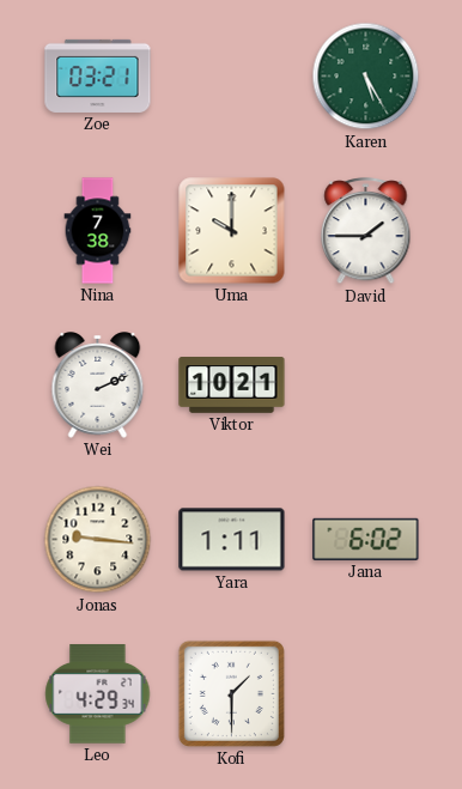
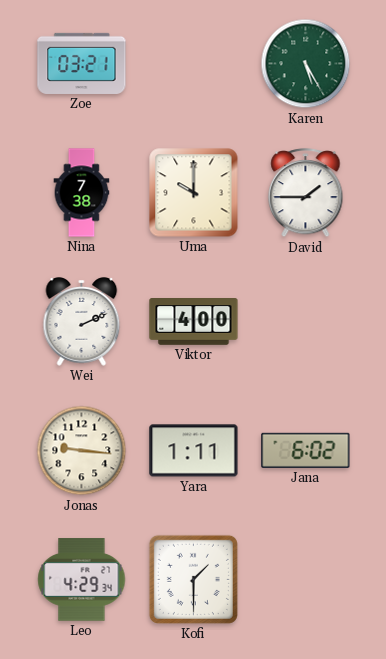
Viktor: 10:21 -> 4:00
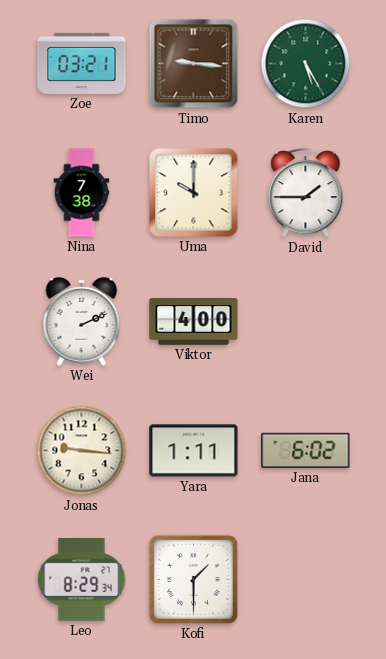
Timo: none -> 9:16
Leo: 4:29 -> 8:29
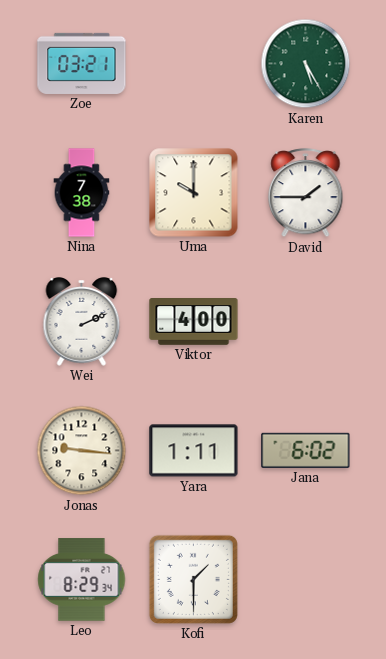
Timo: 9:16 -> none
